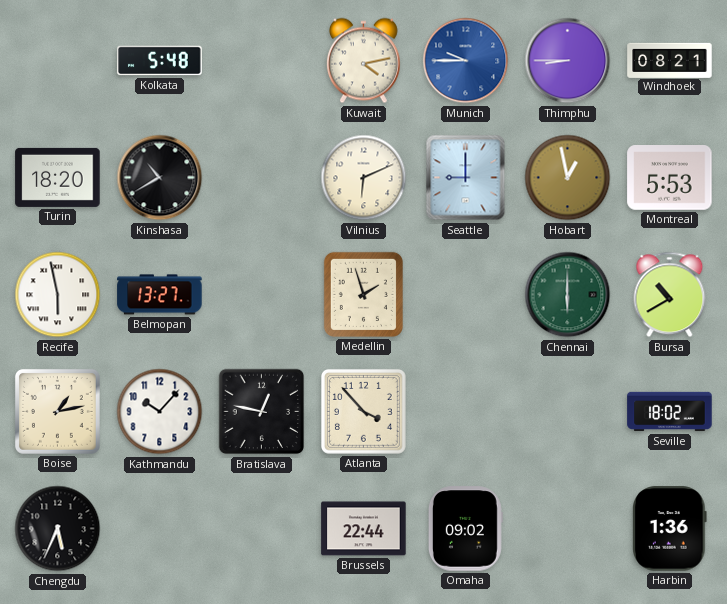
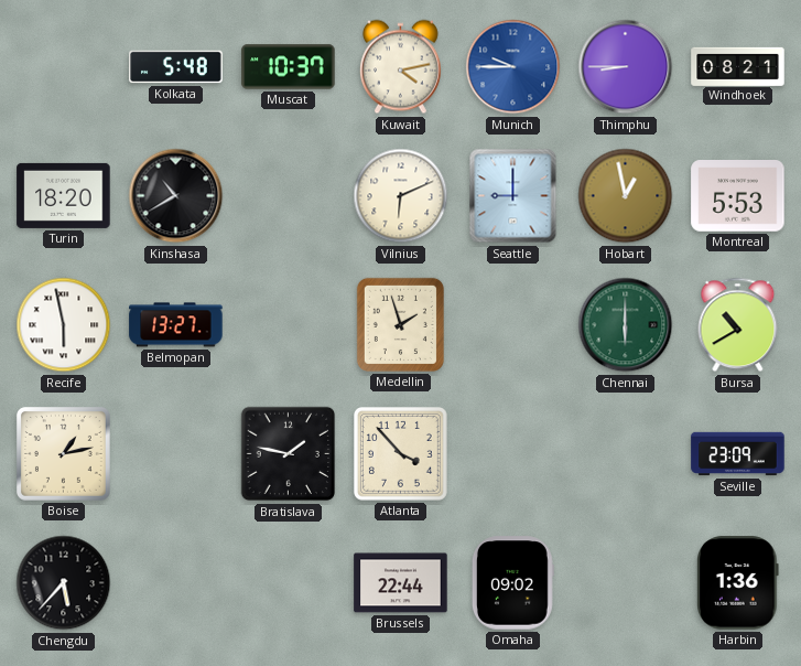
Muscat: none -> 10:37
Kathmandu: 10:07 -> none
Bratislava: 12:47 -> 1:47
Seville: 18:02 -> 23:09
Chengdu: 5:34 -> 5:37
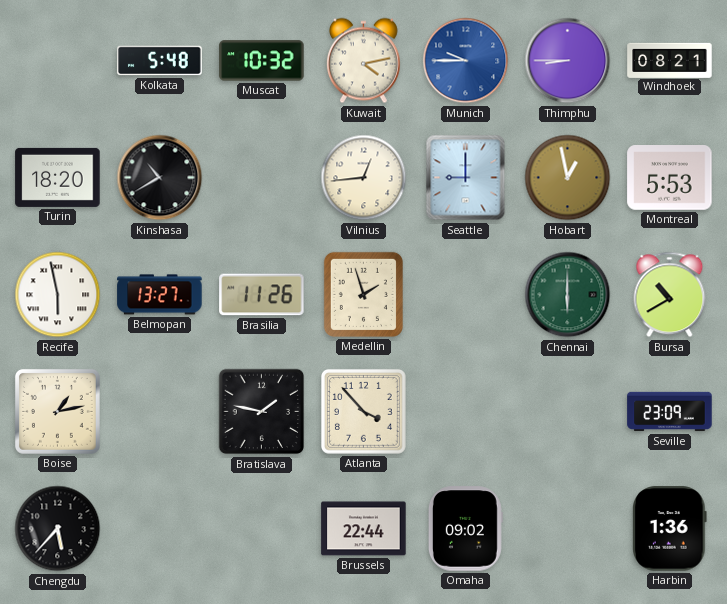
Muscat: 10:37 -> 10:32
Vilnius: 6:11 -> 12:44
Brasilia: none -> 11:26
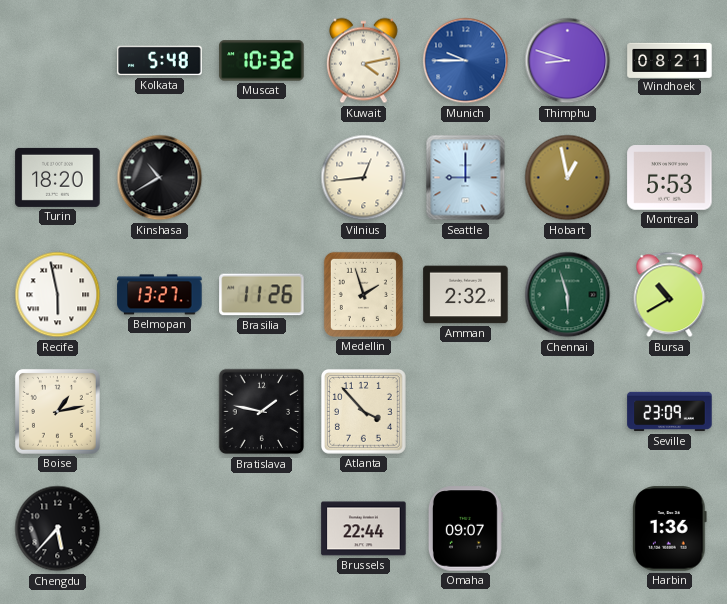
Thimphu: 8:45 -> 8:48
Amman: none -> 2:32
Chennai: 6:00 -> 5:57
Omaha: 09:02 -> 09:07
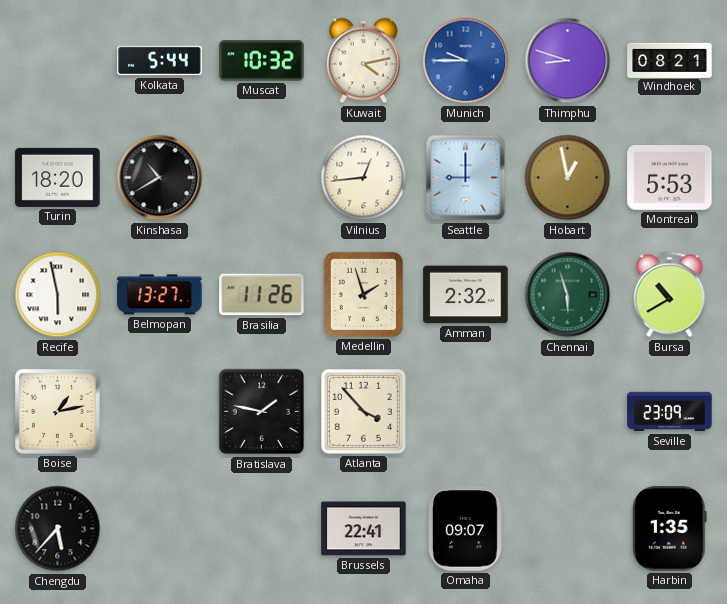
Kolkata: 5:48 -> 5:44
Brussels: 22:44 -> 22:41
Harbin: 1:36 -> 1:35
